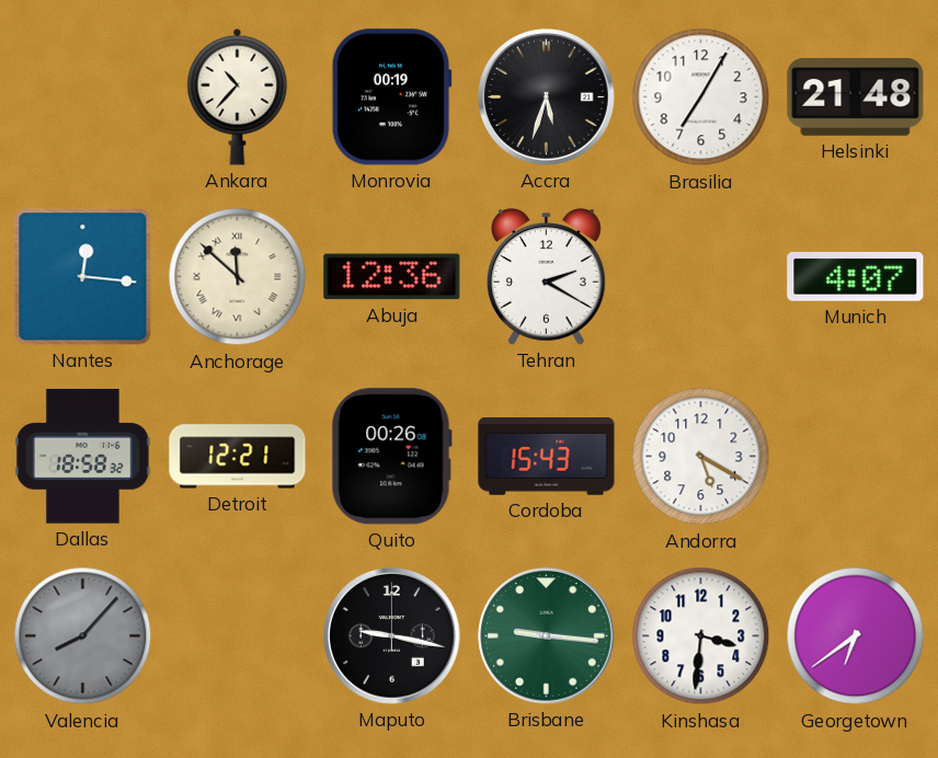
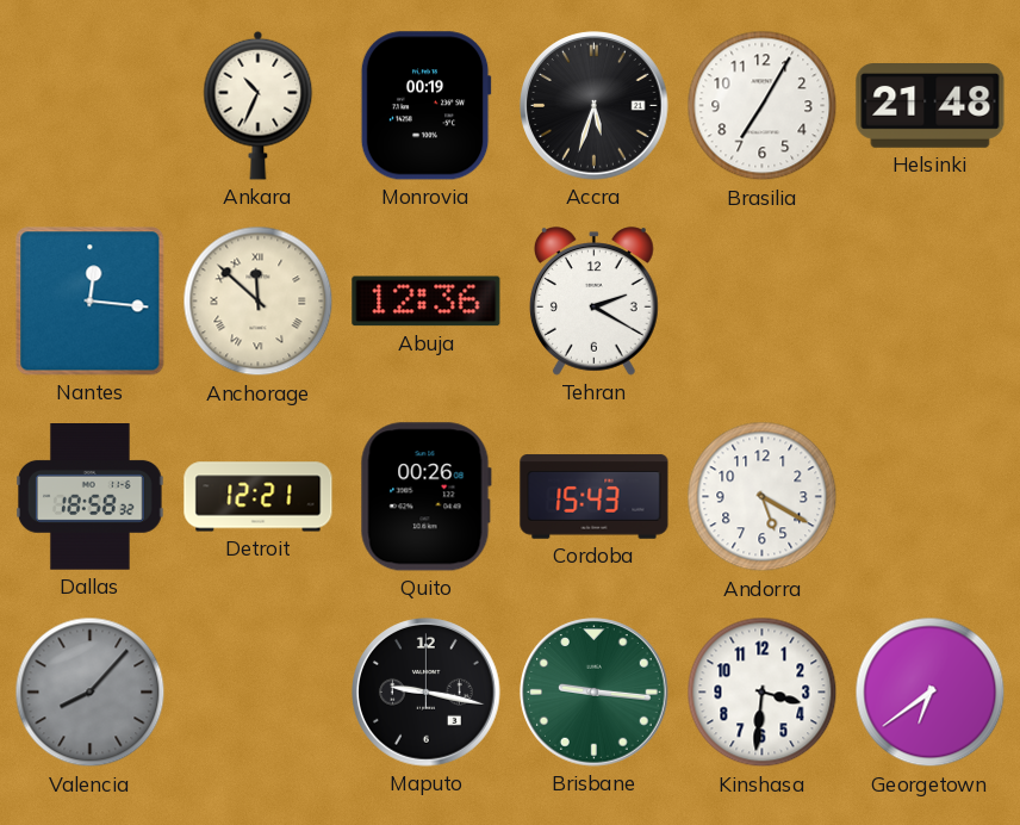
Ankara: 10:37 -> 10:34
Munich: 4:07 -> none
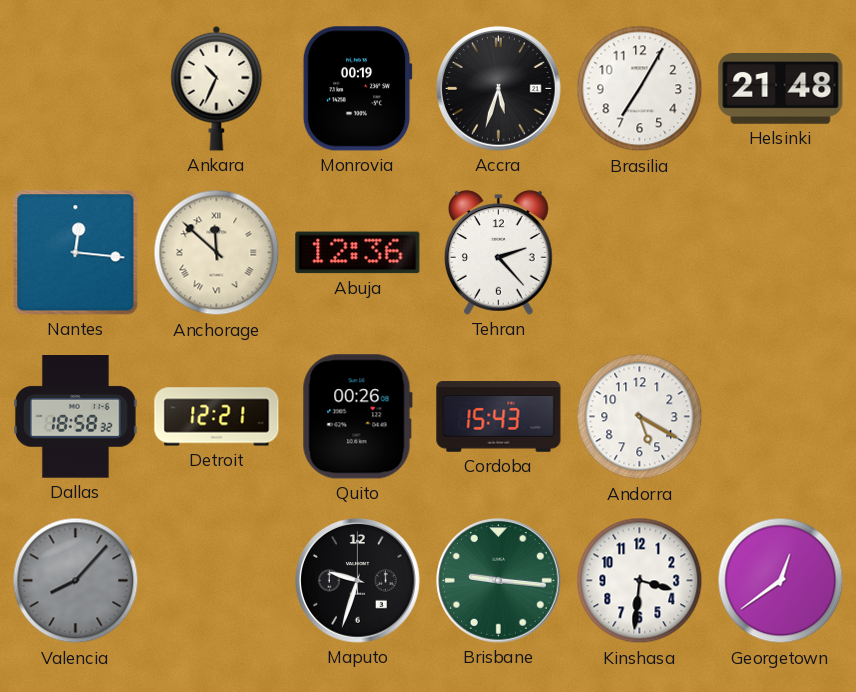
Tehran: 2:20 -> 2:23
Maputo: 9:17 -> 9:33
Georgetown: 6:39 -> 12:39
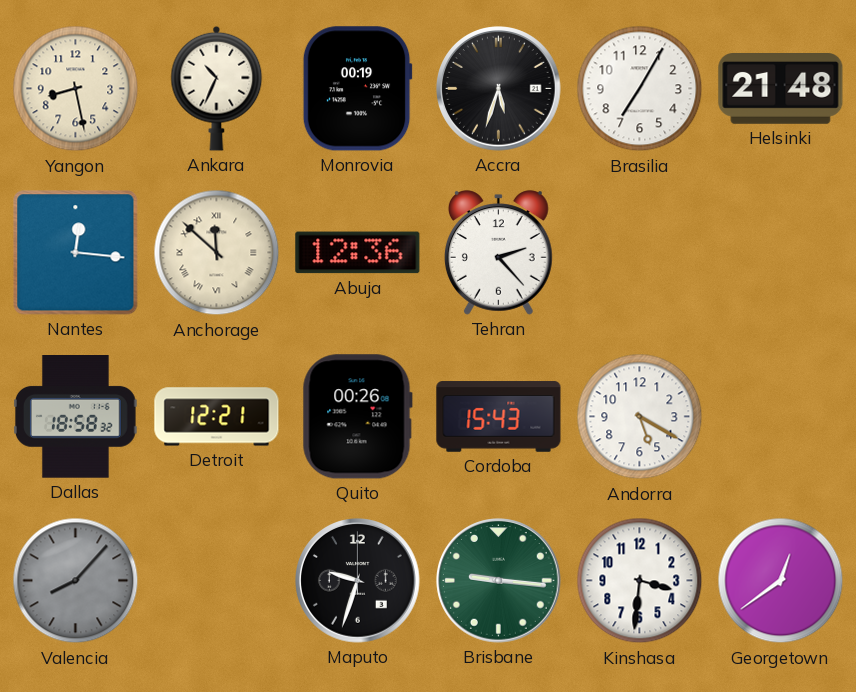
Yangon: none -> 8:28
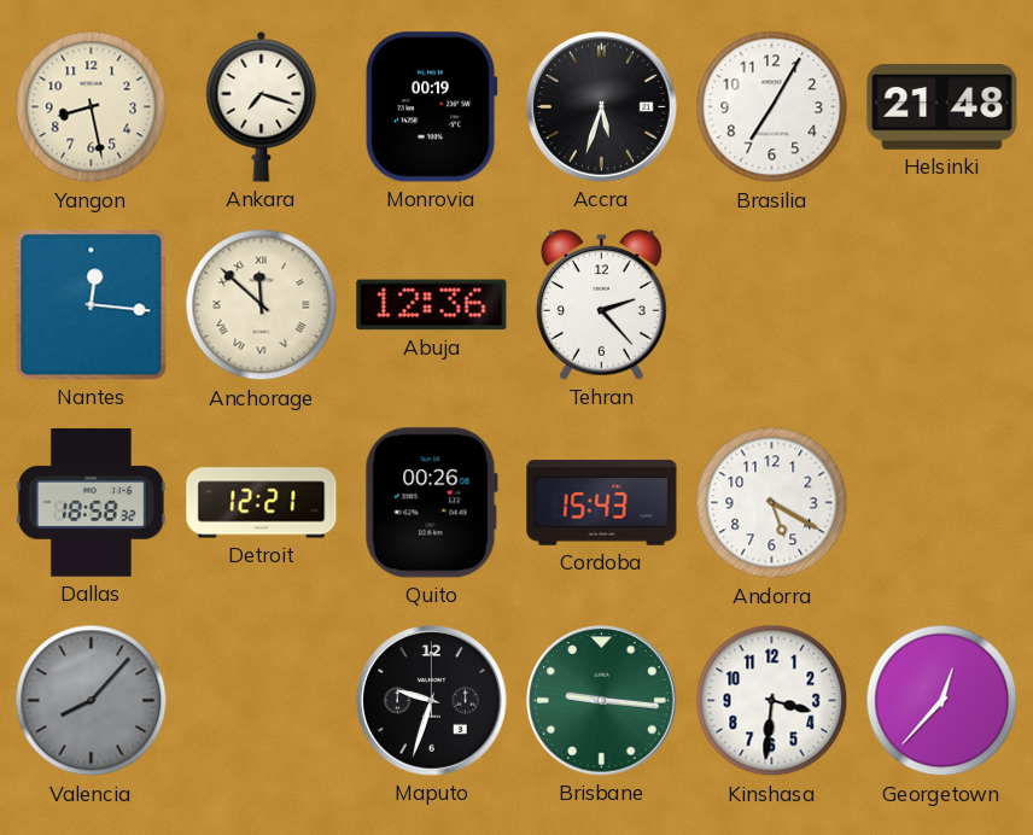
Ankara: 10:34 -> 7:18
Georgetown: 12:39 -> 12:37
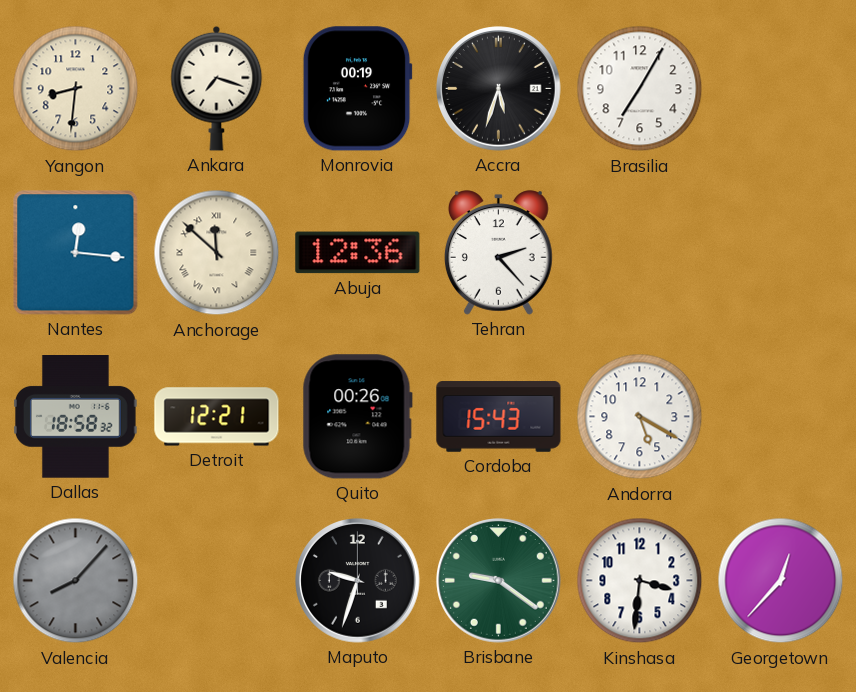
Yangon: 8:28 -> 8:31
Helsinki: 21:48 -> none
Brisbane: 9:16 -> 9:21
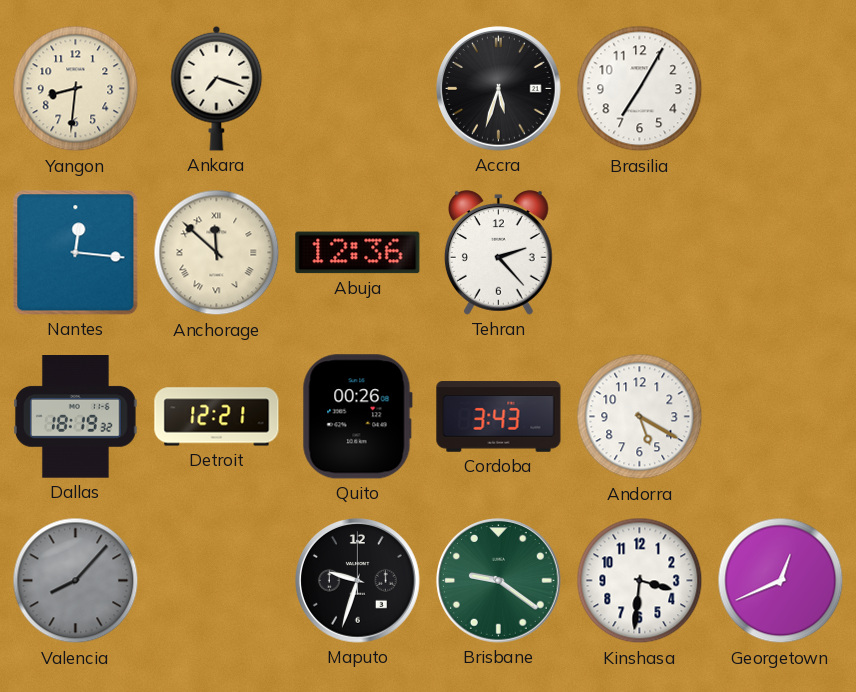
Monrovia: 00:19 -> none
Dallas: 18:58 -> 18:19
Cordoba: 15:43 -> 3:43
Georgetown: 12:37 -> 12:41
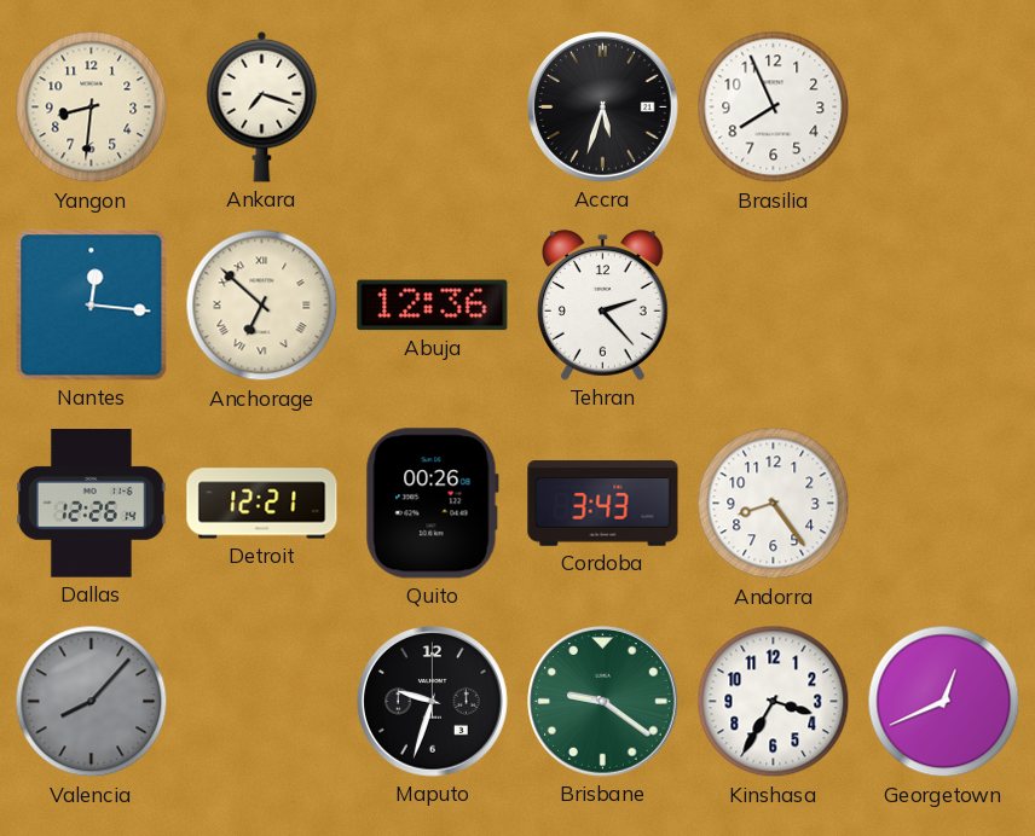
Brasilia: 7:05 -> 7:56
Anchorage: 11:52 -> 6:52
Dallas: 18:19 -> 12:26
Andorra: 5:20 -> 8:24
Kinshasa: 3:31 -> 3:35
